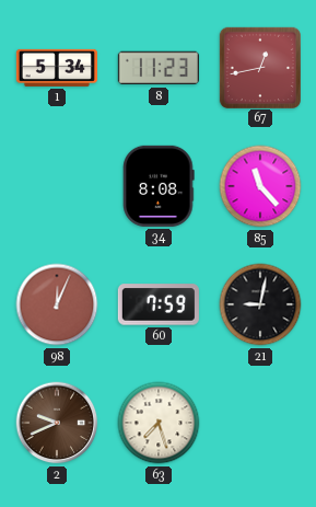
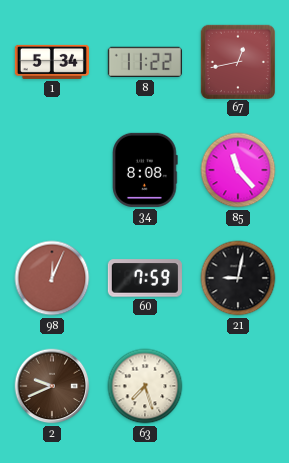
8: 11:23 -> 11:22
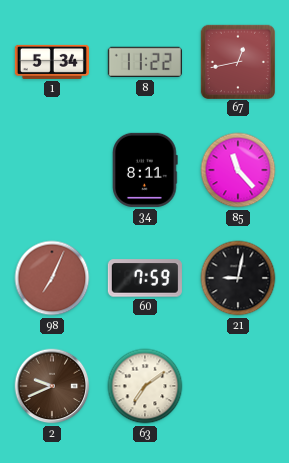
34: 8:08 -> 8:11
98: 12:04 -> 7:04
63: 7:27 -> 7:09
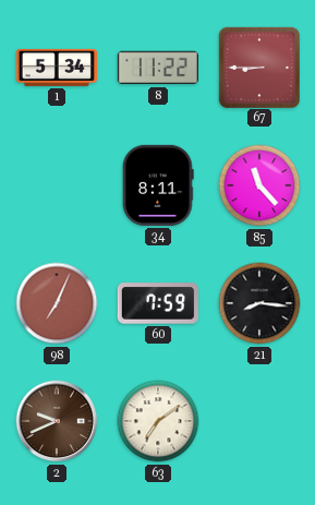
67: 12:43 -> 8:45
21: 9:02 -> 8:16
